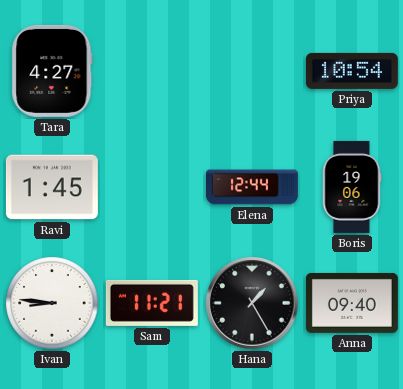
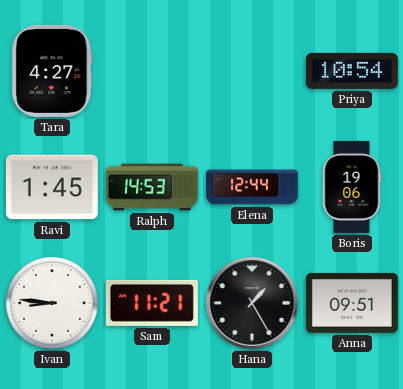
Ralph: none -> 14:53
Anna: 09:40 -> 09:51
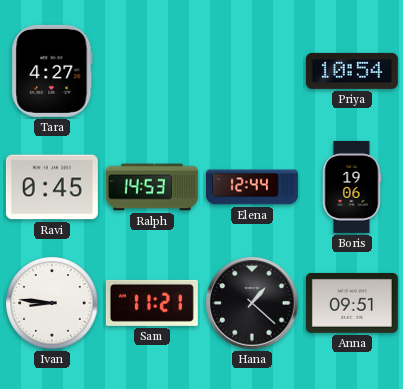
Ravi: 1:45 -> 0:45
Hana: 1:25 -> 1:22
